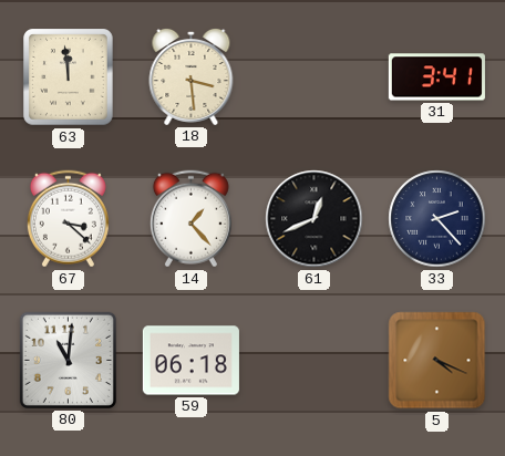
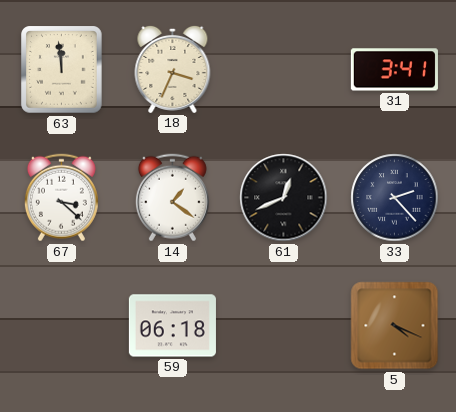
18: 3:29 -> 3:34
14: 1:23 -> 1:21
80: 11:01 -> none
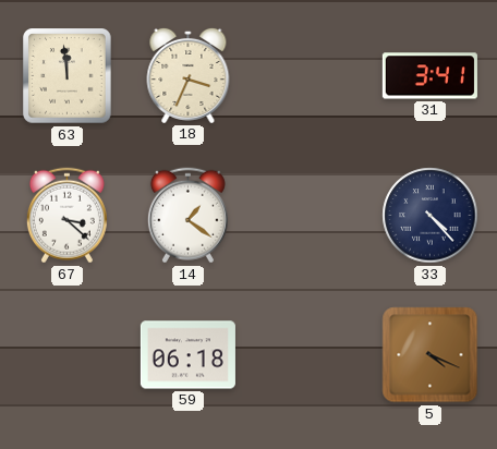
61: 12:41 -> none
33: 2:23 -> 4:23
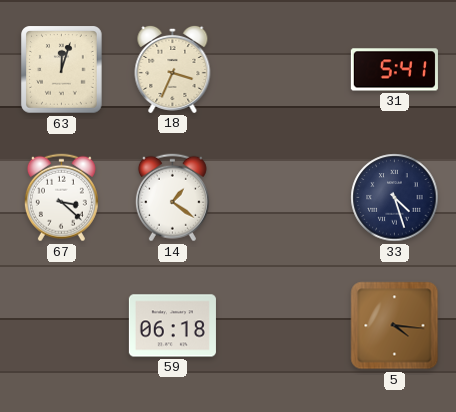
63: 11:59 -> 12:03
31: 3:41 -> 5:41
33: 4:23 -> 4:27
5: 4:19 -> 4:16
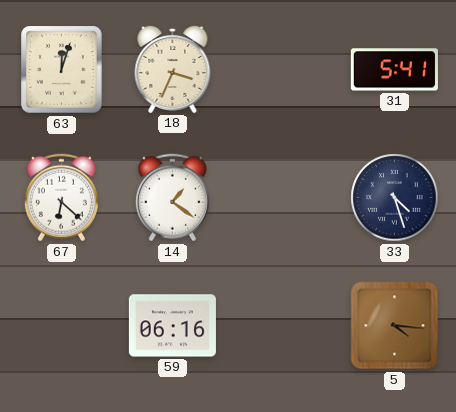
67: 3:22 -> 6:22
59: 06:18 -> 06:16
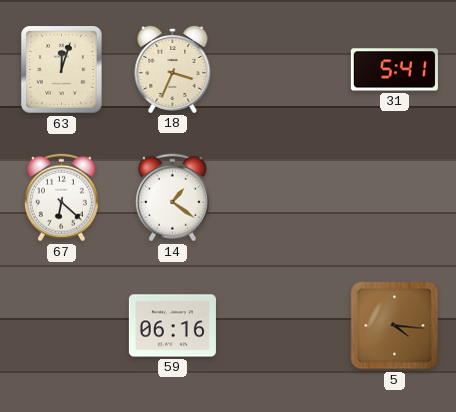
33: 4:27 -> none
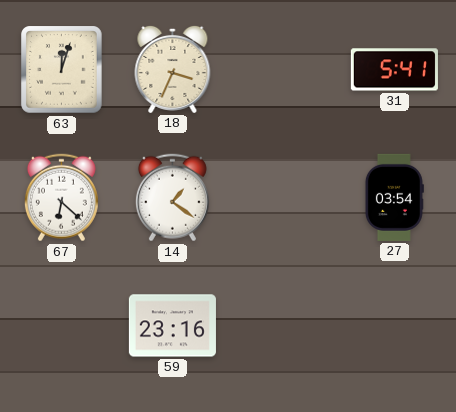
27: none -> 03:54
59: 06:16 -> 23:16
5: 4:16 -> none
